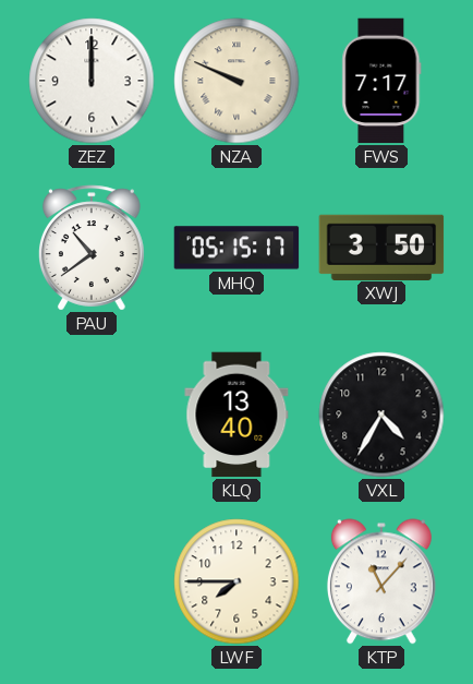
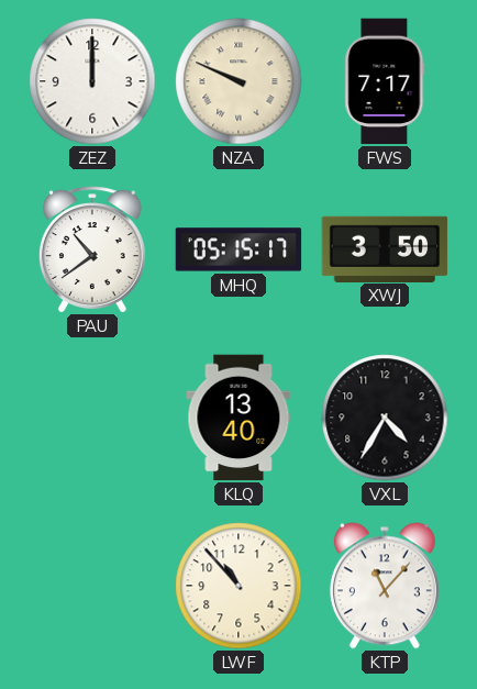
LWF: 7:45 -> 10:53
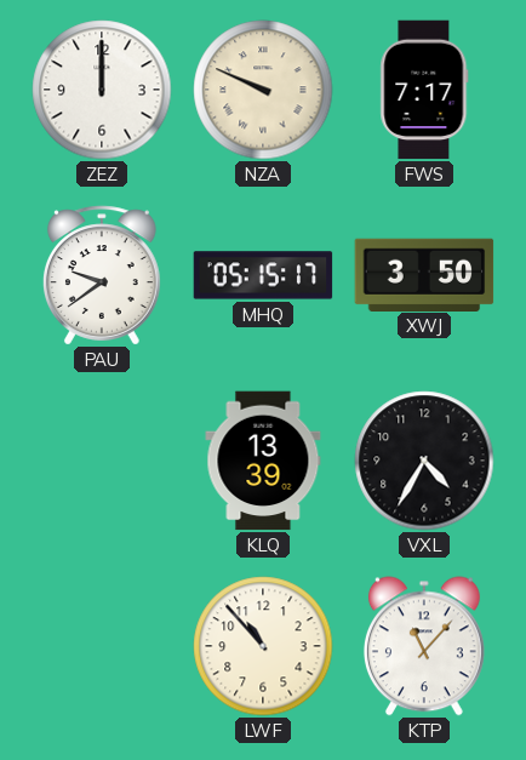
PAU: 10:39 -> 9:39
KLQ: 13:40 -> 13:39
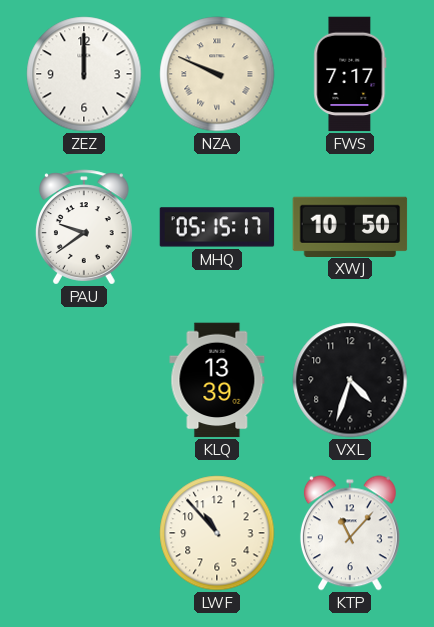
XWJ: 3:50 -> 10:50
VXL: 4:35 -> 4:33
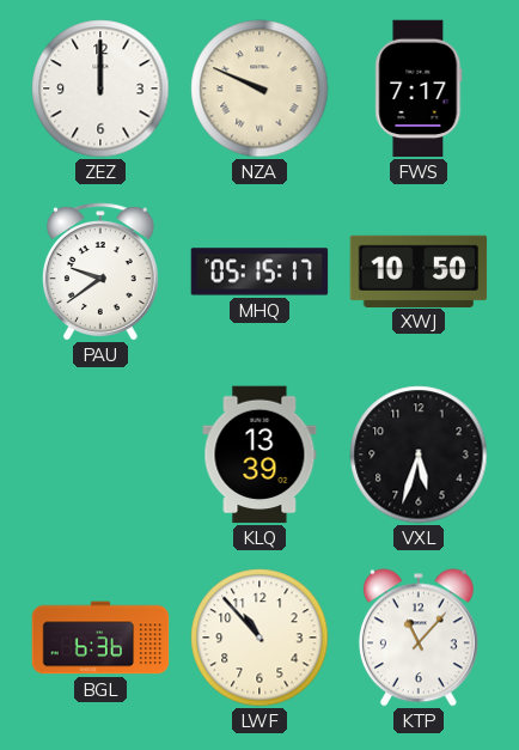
VXL: 4:33 -> 5:33
BGL: none -> 6:36
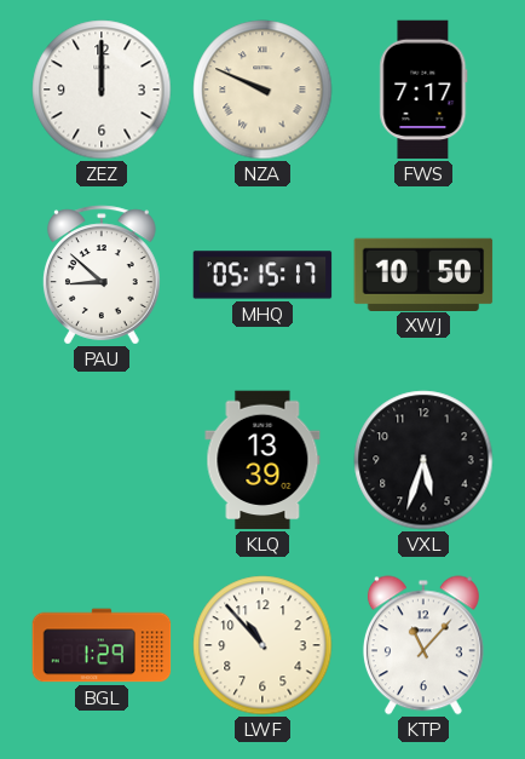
PAU: 9:39 -> 8:52
BGL: 6:36 -> 1:29
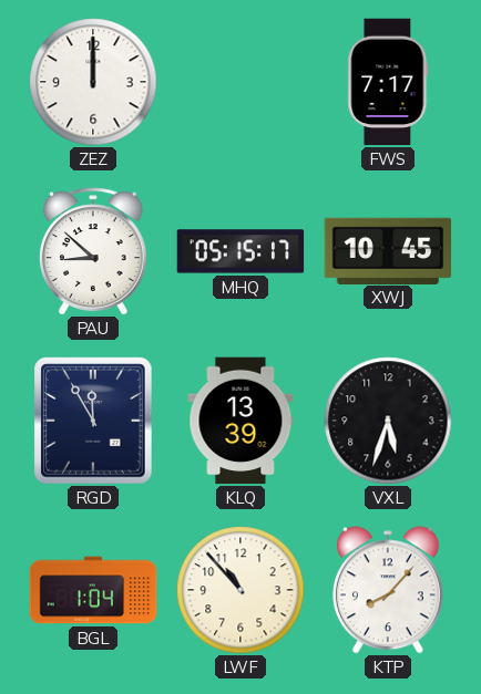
NZA: 9:49 -> none
XWJ: 10:50 -> 10:45
RGD: none -> 11:55
BGL: 1:29 -> 1:04
KTP: 11:07 -> 8:07
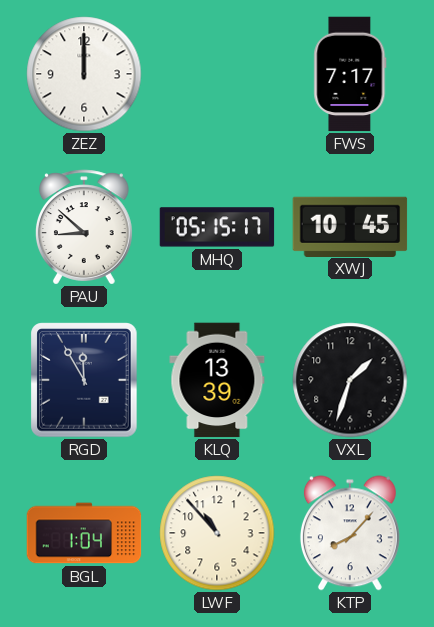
VXL: 5:33 -> 1:33
